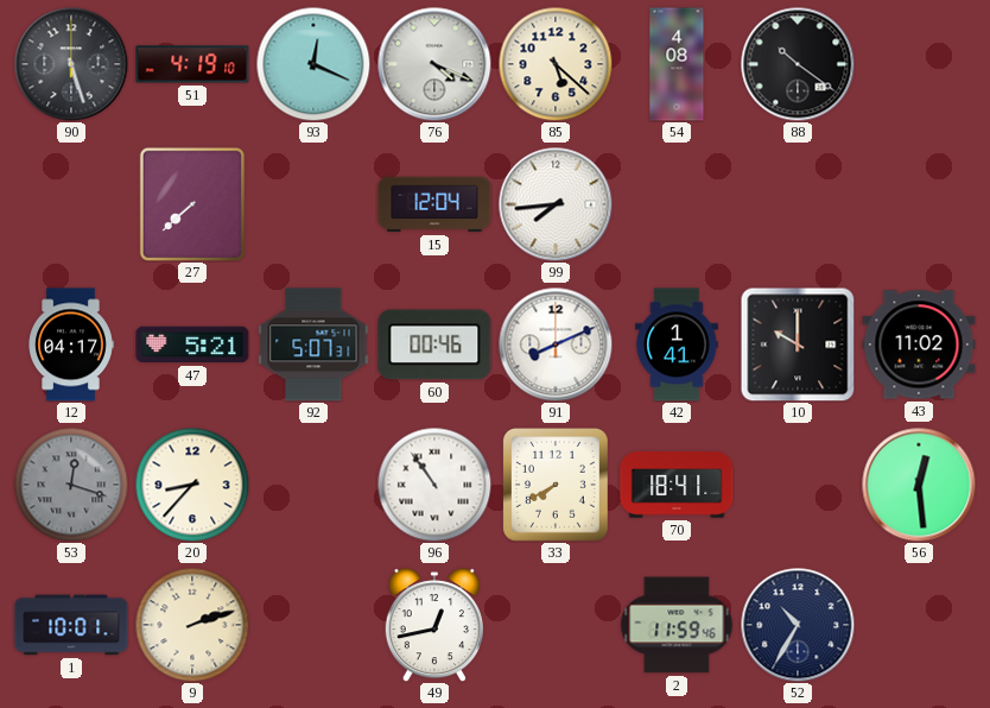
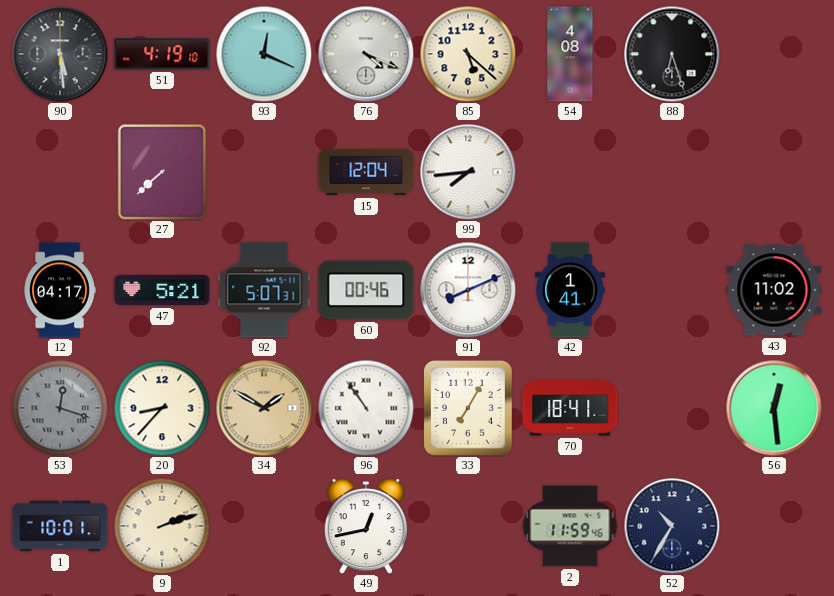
90: 5:27 -> 5:29
88: 10:21 -> 6:27
10: 10:00 -> none
34: none -> 1:50
33: 7:40 -> 7:05
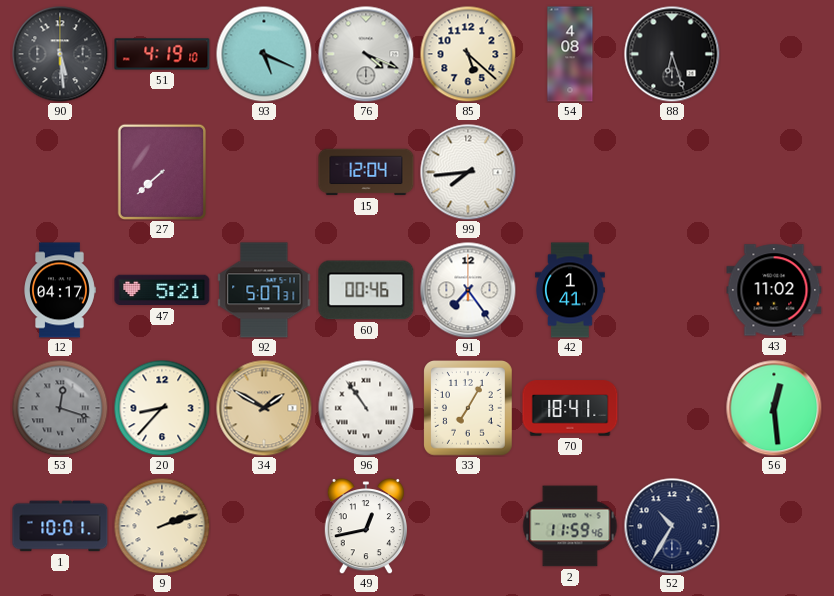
93: 12:19 -> 5:19
91: 8:11 -> 7:24
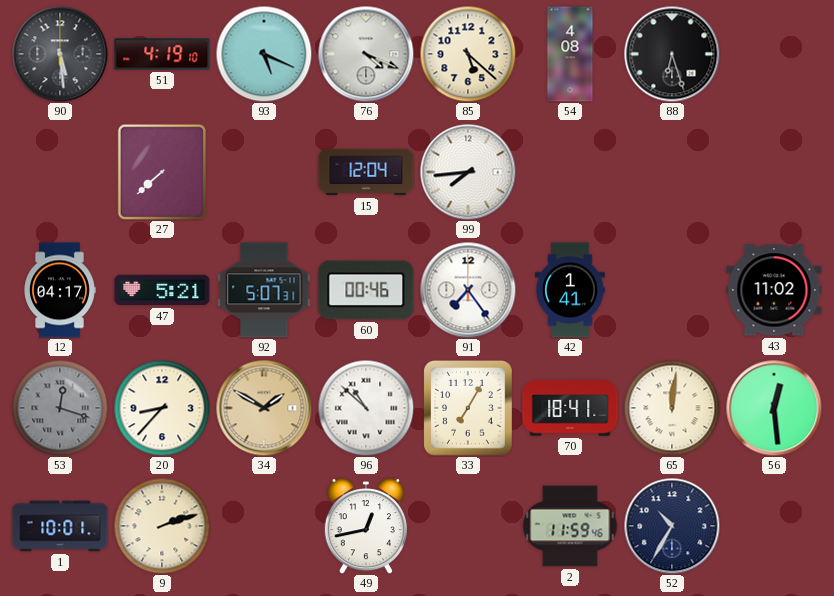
96: 10:54 -> 10:52
65: none -> 12:01
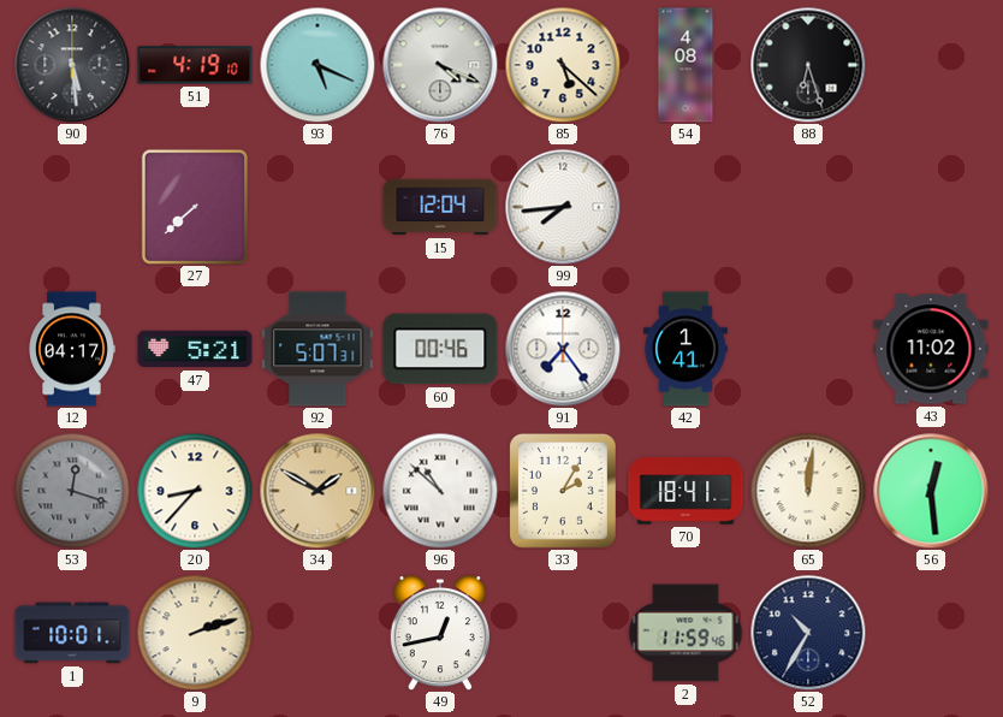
33: 7:05 -> 2:05
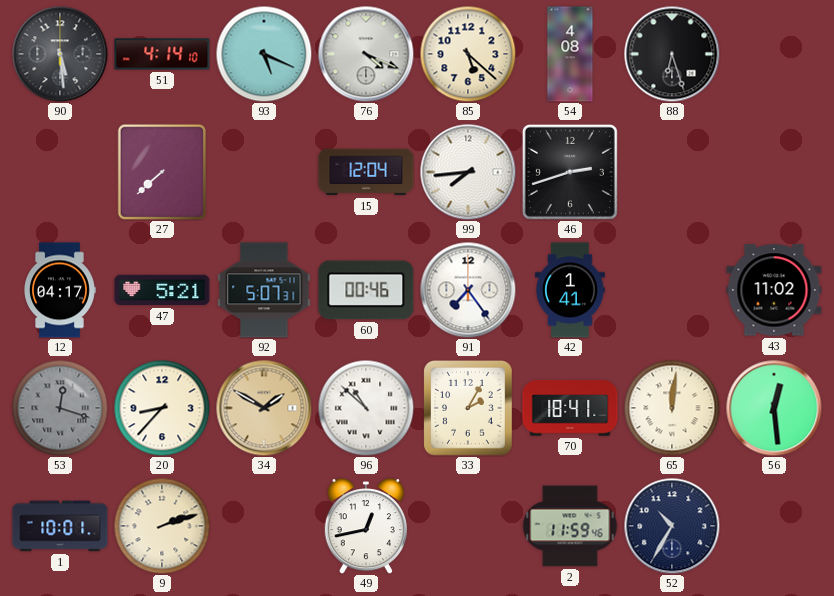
51: 4:19 -> 4:14
46: none -> 2:42
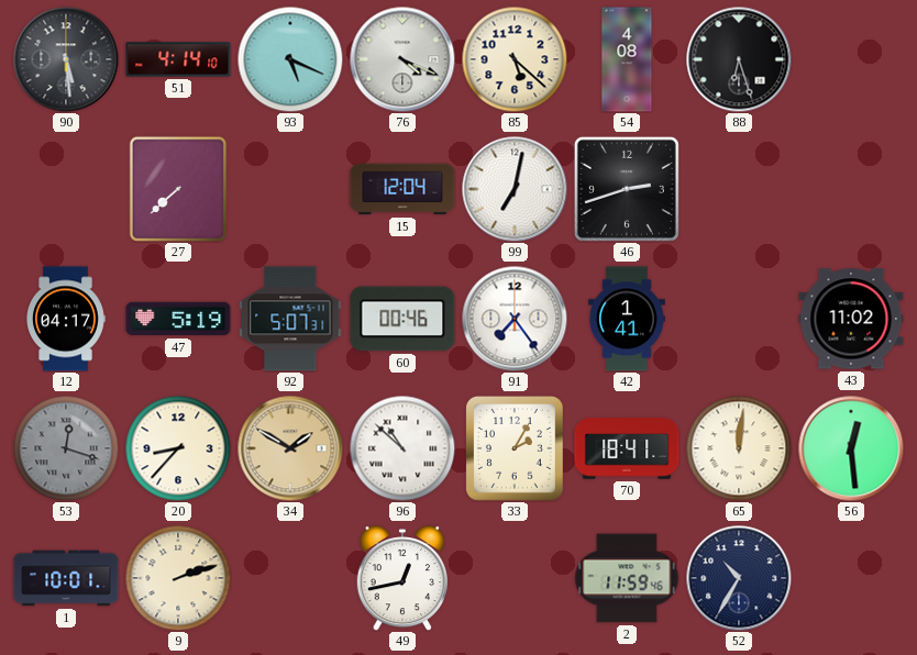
99: 7:44 -> 7:02
47: 5:21 -> 5:19
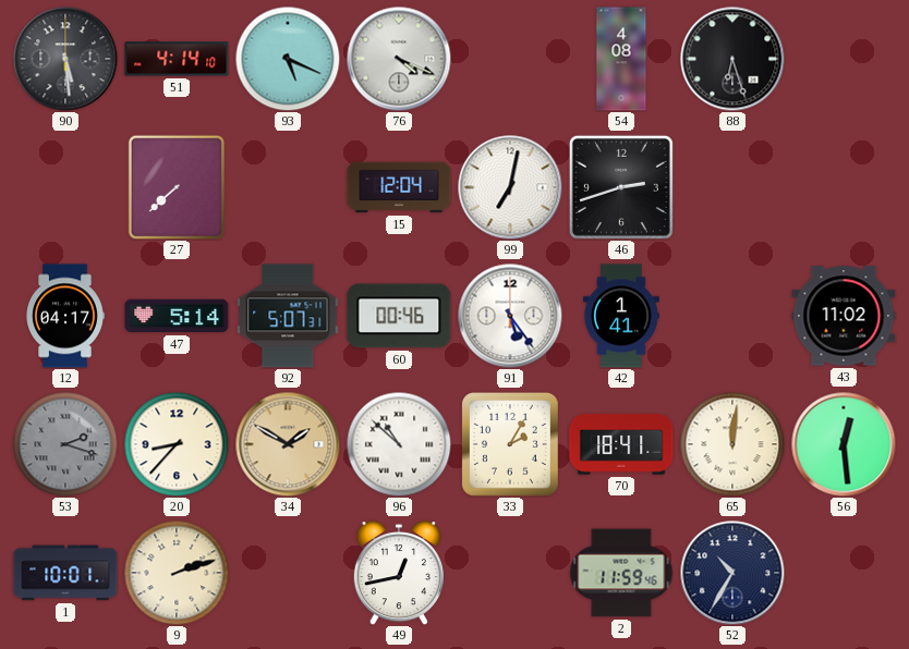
85: 5:22 -> none
47: 5:19 -> 5:14
91: 7:24 -> 5:24
53: 12:18 -> 2:18
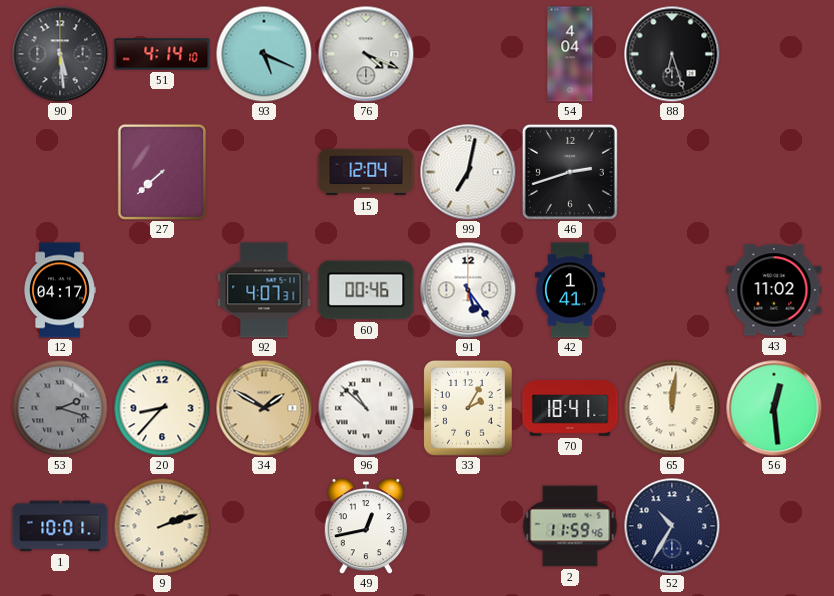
54: 4:08 -> 4:04
47: 5:14 -> none
92: 5:07 -> 4:07
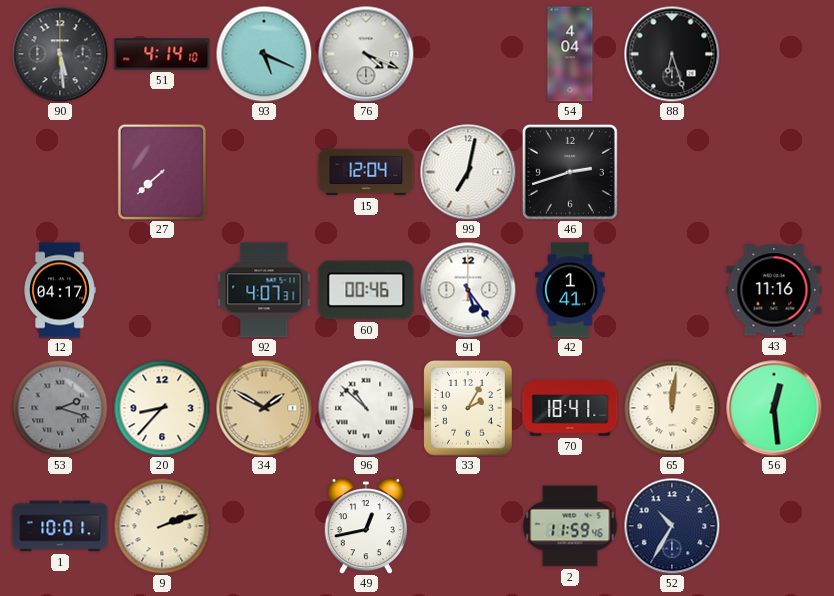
43: 11:02 -> 11:16
